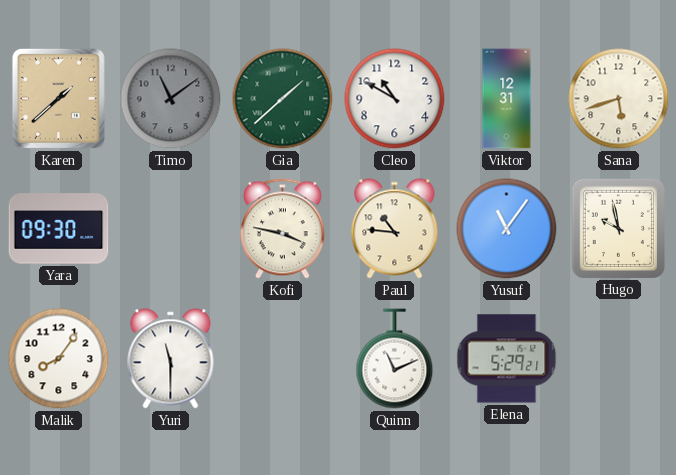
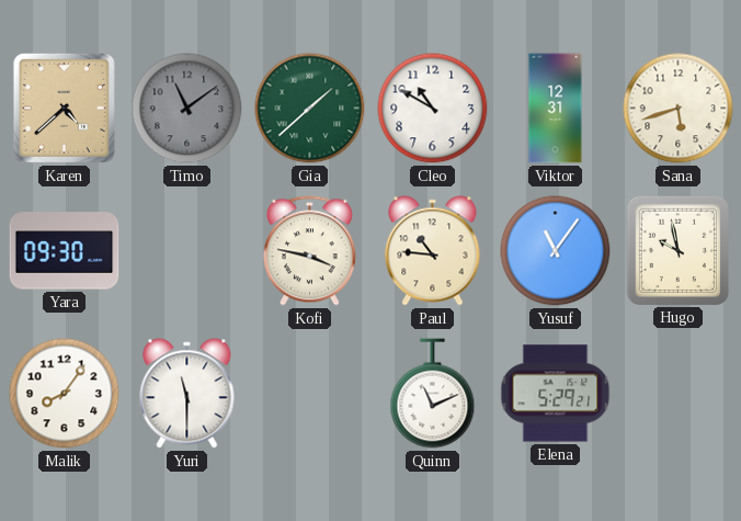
Karen: 1:38 -> 4:38
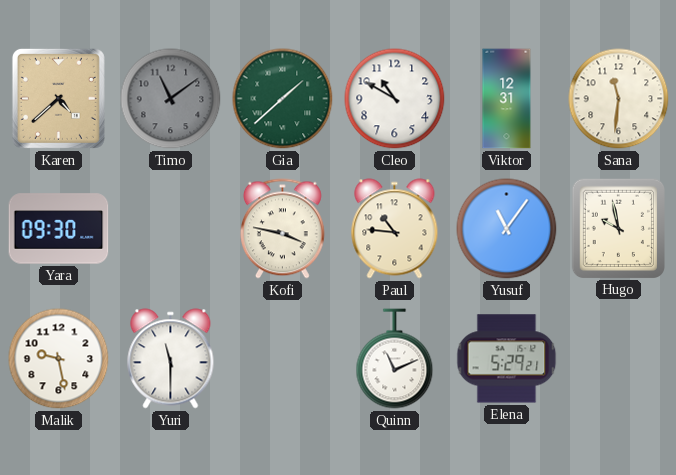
Sana: 5:42 -> 11:31
Malik: 8:06 -> 9:28
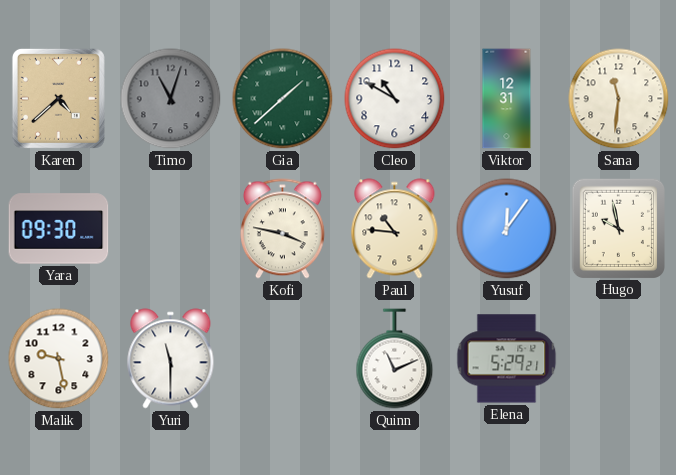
Timo: 11:09 -> 11:03
Yusuf: 11:06 -> 12:06
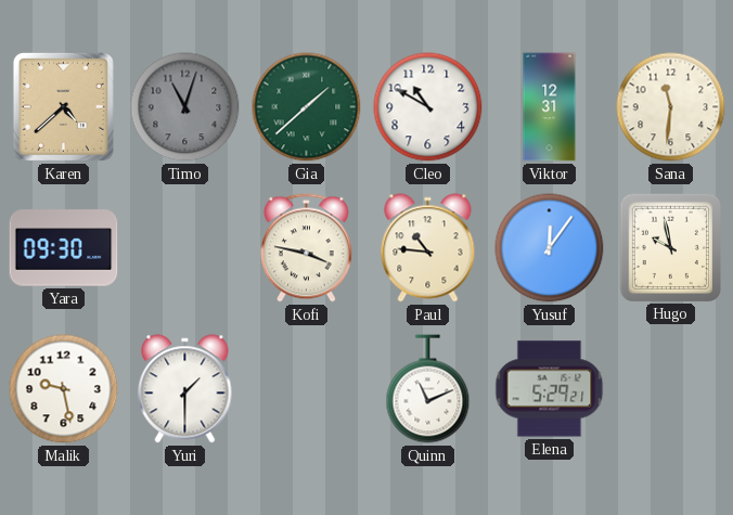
Yuri: 11:30 -> 1:30
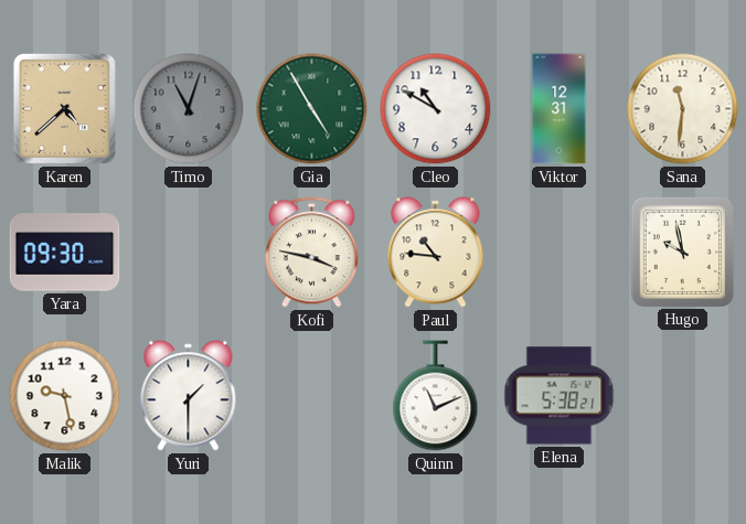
Gia: 1:38 -> 4:55
Yusuf: 12:06 -> none
Elena: 5:29 -> 5:38
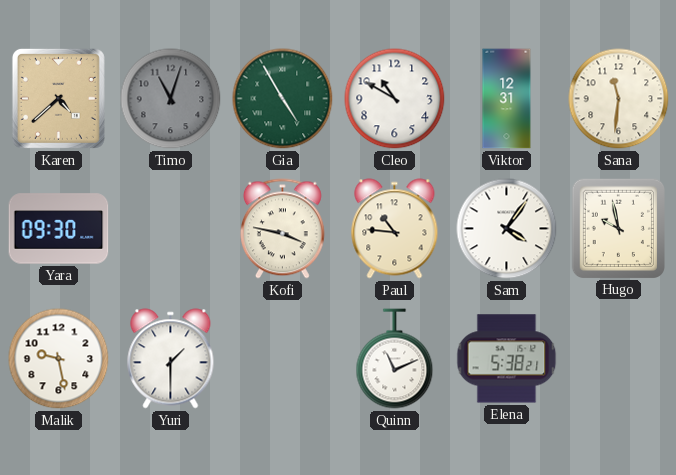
Sam: none -> 4:06
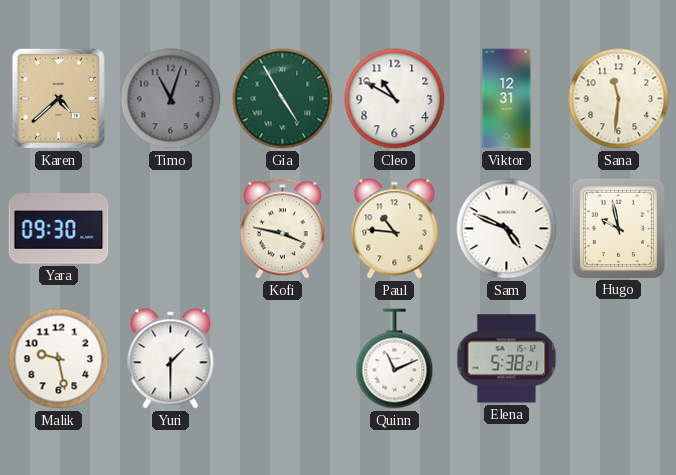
Sam: 4:06 -> 4:49
